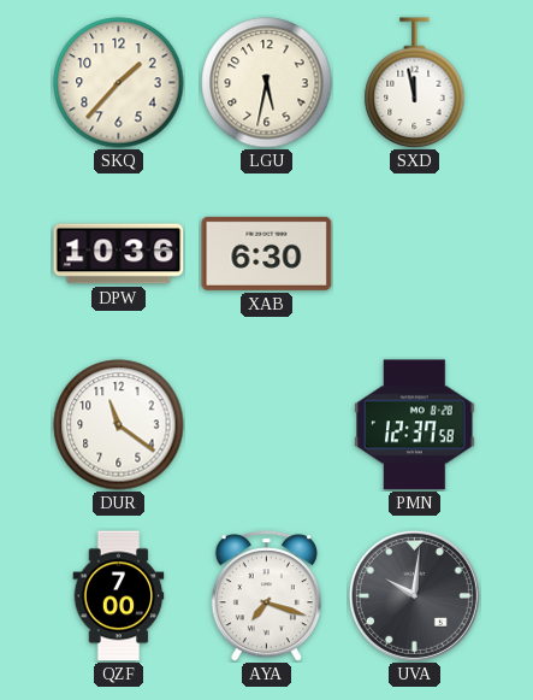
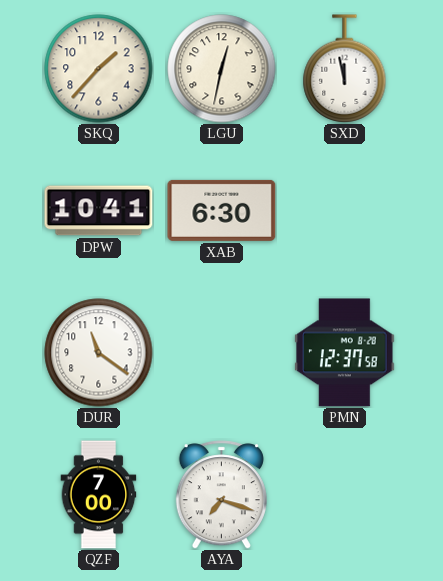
LGU: 5:32 -> 12:32
DPW: 10:36 -> 10:41
UVA: 10:01 -> none
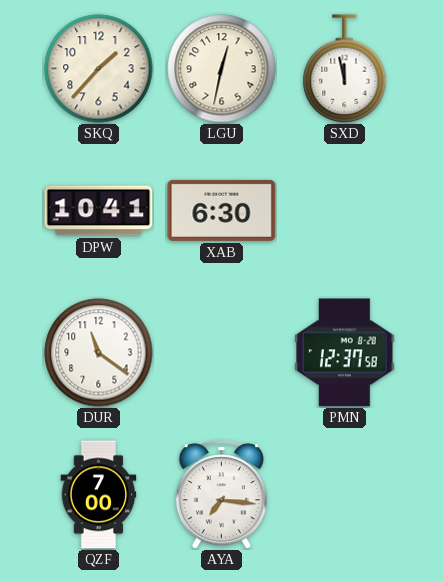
AYA: 7:18 -> 7:16
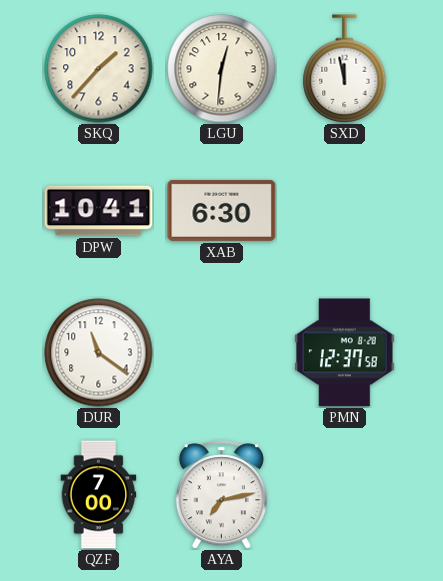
LGU: 12:32 -> 12:31
AYA: 7:16 -> 7:13
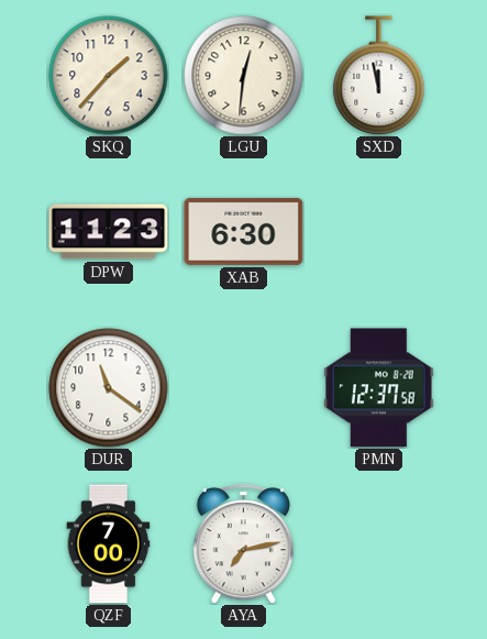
DPW: 10:41 -> 11:23
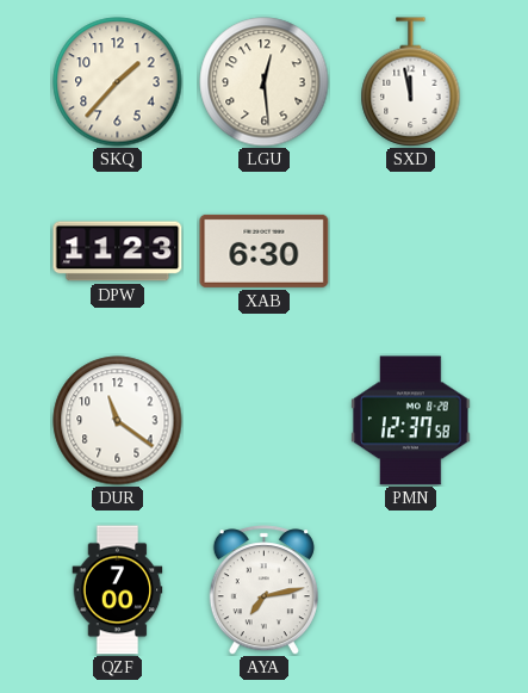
LGU: 12:31 -> 12:29
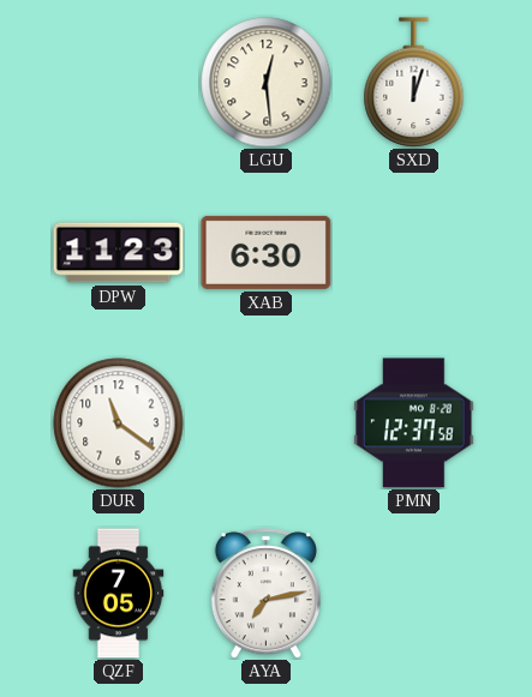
SKQ: 1:37 -> none
SXD: 11:58 -> 12:03
QZF: 7:00 -> 7:05
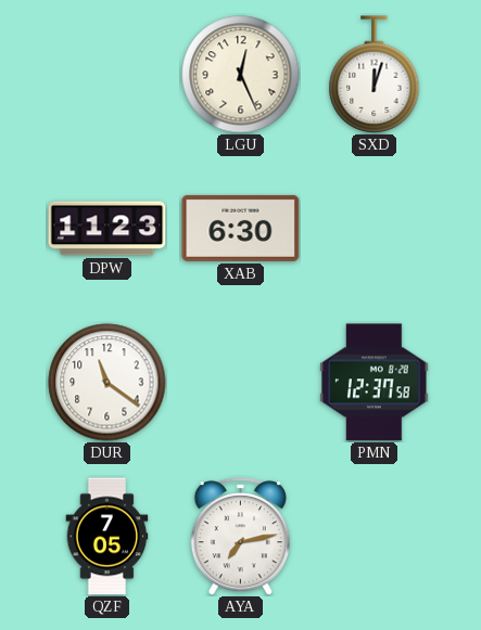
LGU: 12:29 -> 12:26
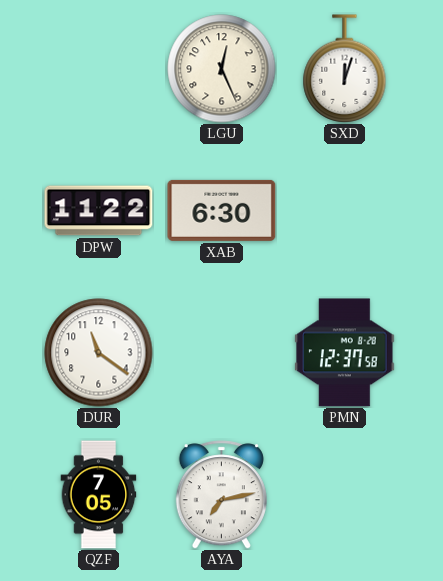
DPW: 11:23 -> 11:22
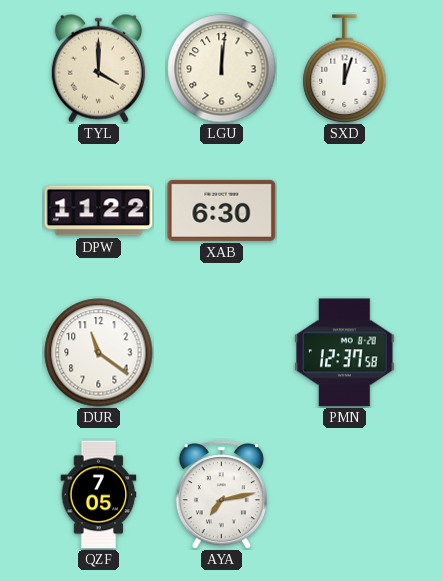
TYL: none -> 4:00
LGU: 12:26 -> 12:01
